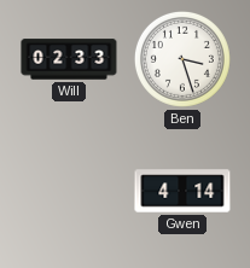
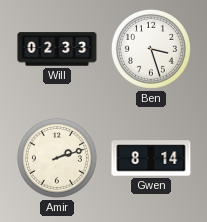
Amir: none -> 2:12
Gwen: 4:14 -> 8:14
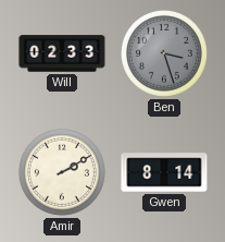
Ben dial: white -> grey
Amir: 2:12 -> 2:10
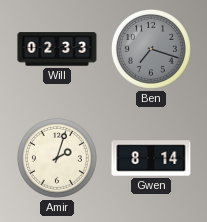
Ben: 3:27 -> 7:18
Amir: 2:10 -> 2:03
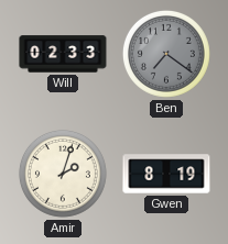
Ben: 7:18 -> 7:21
Gwen: 8:14 -> 8:19
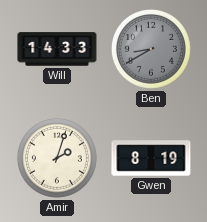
Will: 02:33 -> 14:33
Ben: 7:21 -> 8:40
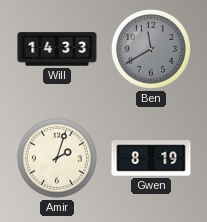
Ben: 8:40 -> 11:40
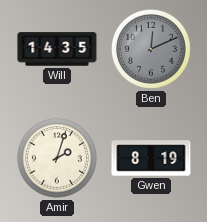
Will: 14:33 -> 14:35
Ben: 11:40 -> 12:11
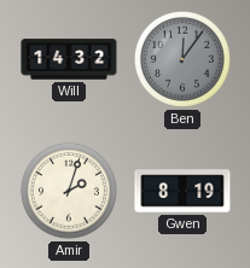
Will: 14:35 -> 14:32
Ben: 12:11 -> 12:06
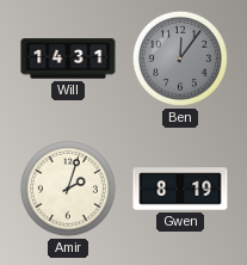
Will: 14:32 -> 14:31
